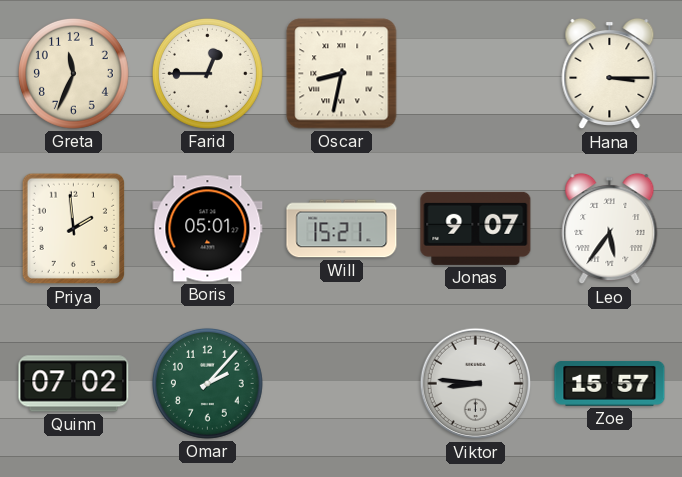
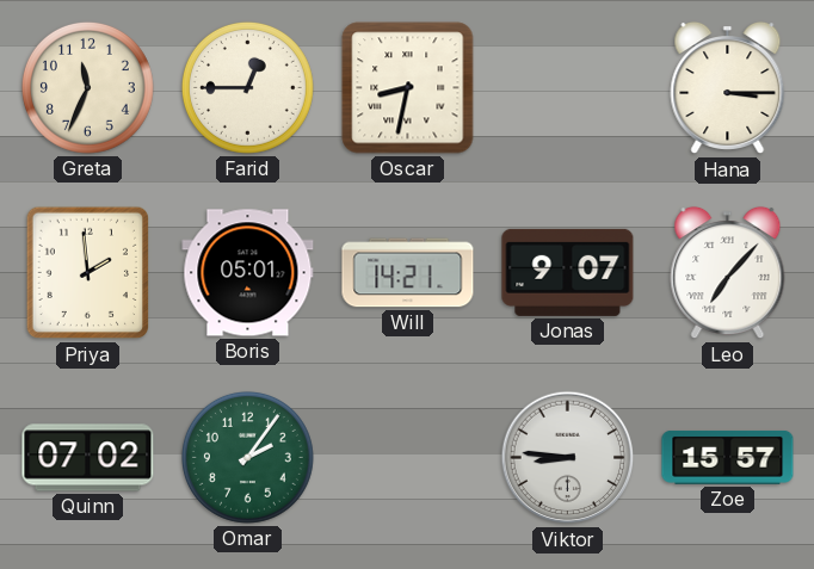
Will: 15:21 -> 14:21
Leo: 5:36 -> 7:07
Omar: 2:07 -> 2:06
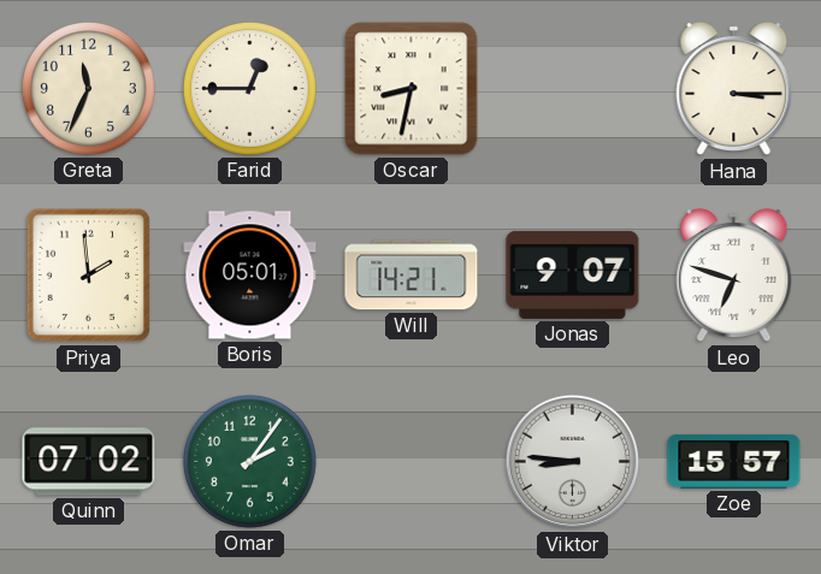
Leo: 7:07 -> 6:48
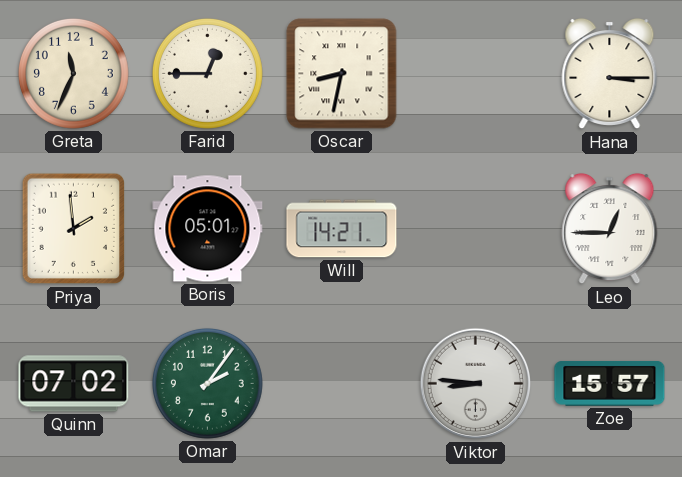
Jonas: 9:07 -> none
Leo: 6:48 -> 12:45
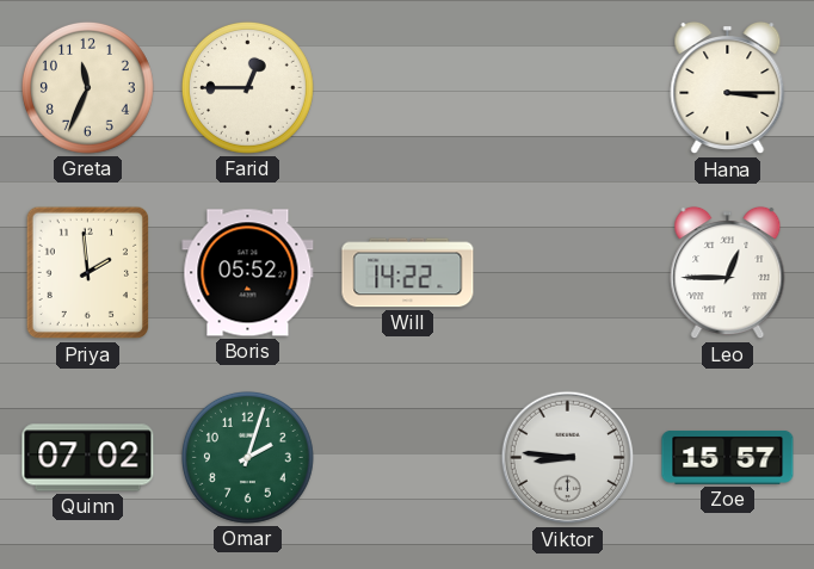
Oscar: 8:32 -> none
Boris: 05:01 -> 05:52
Will: 14:21 -> 14:22
Omar: 2:06 -> 2:03
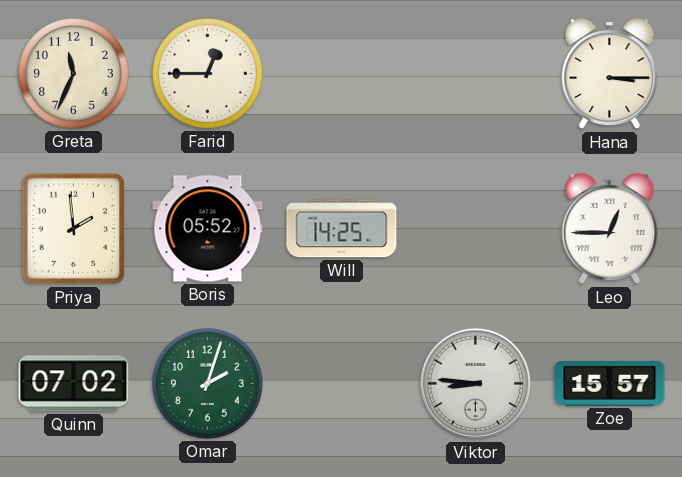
Will: 14:22 -> 14:25
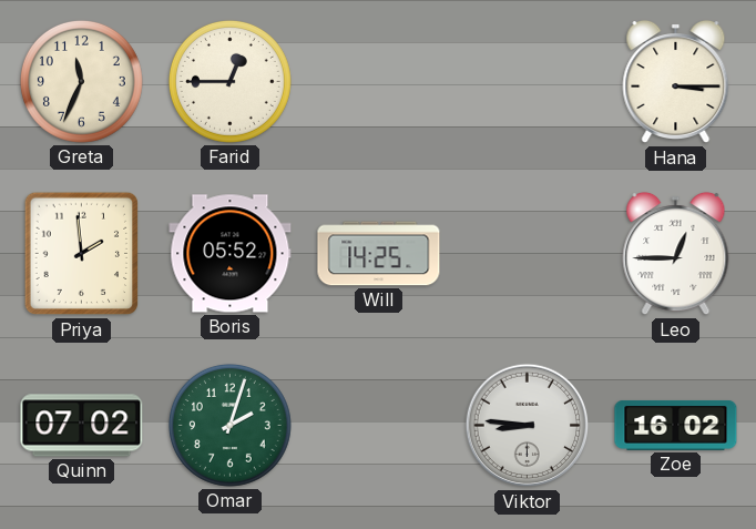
Zoe: 15:57 -> 16:02
